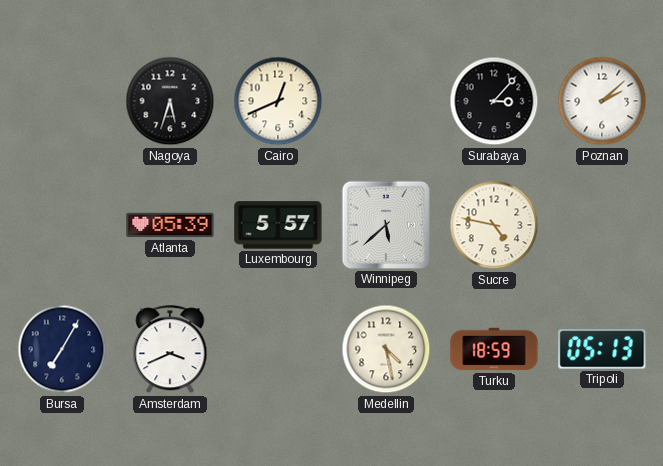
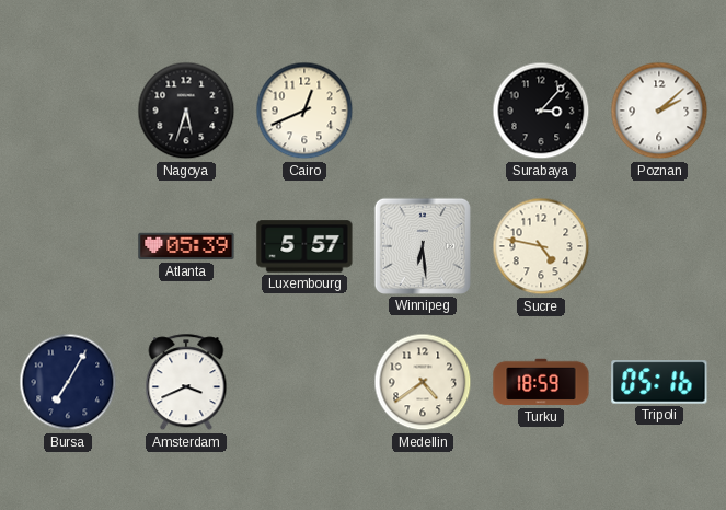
Winnipeg: 5:38 -> 6:29
Medellin: 4:28 -> 4:39
Tripoli: 05:13 -> 05:16
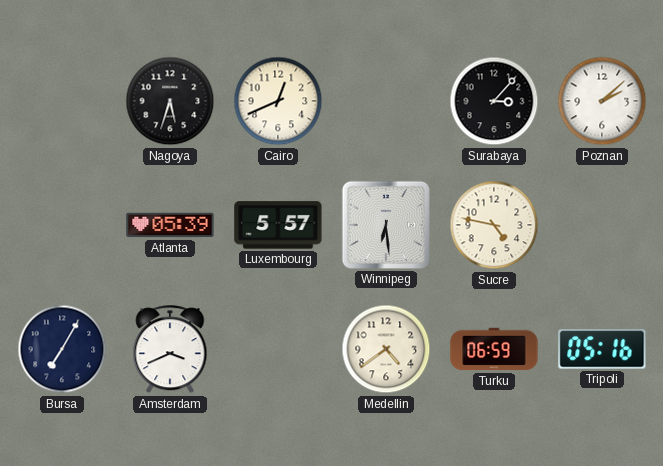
Turku: 18:59 -> 06:59
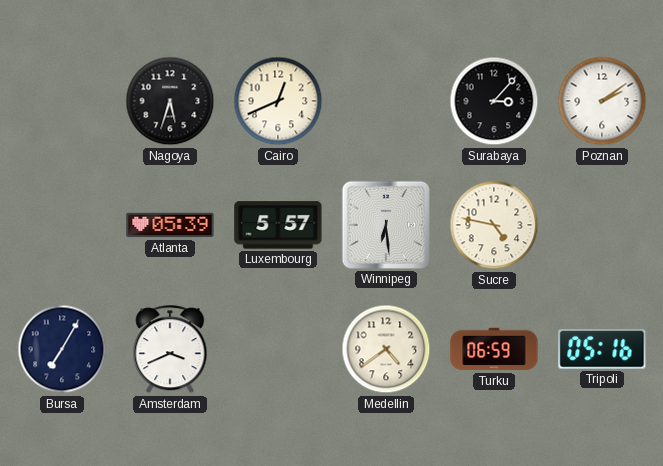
Poznan: 2:08 -> 2:09
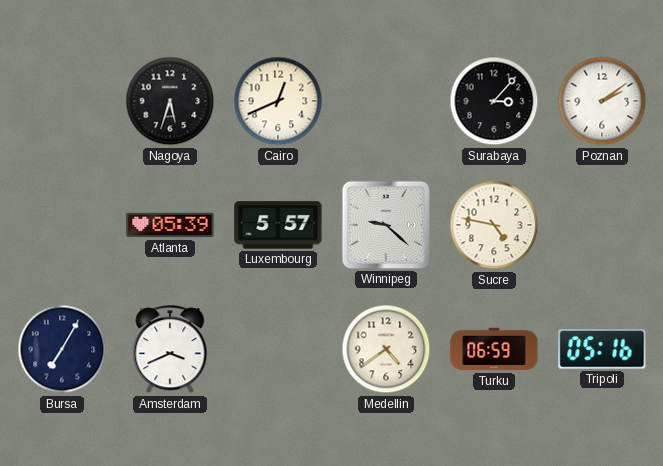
Winnipeg: 6:29 -> 9:22
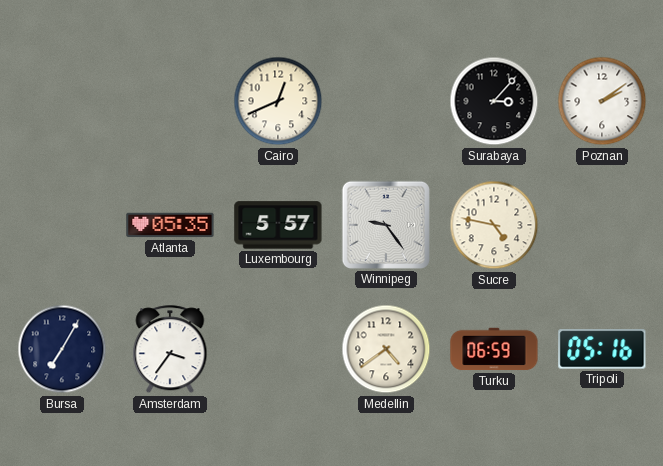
Nagoya: 5:33 -> none
Atlanta: 05:39 -> 05:35
Winnipeg: 9:22 -> 9:24
Amsterdam: 3:41 -> 3:36
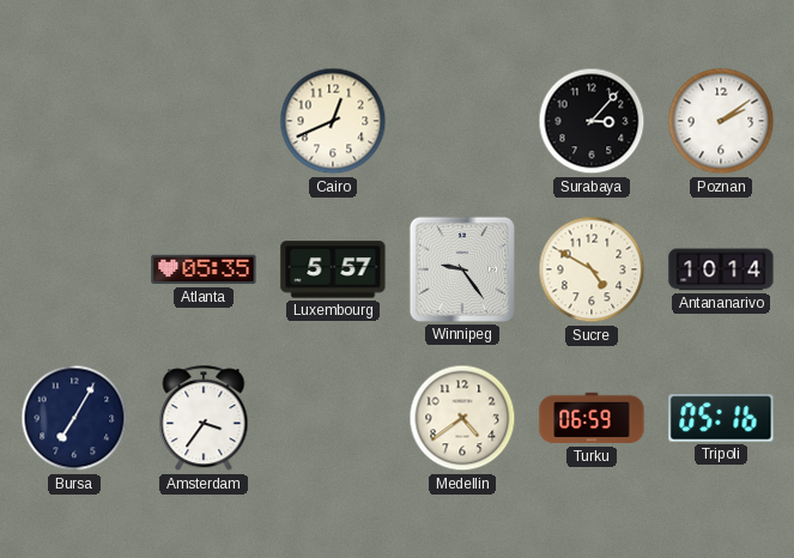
Sucre: 4:47 -> 4:50
Antananarivo: none -> 10:14
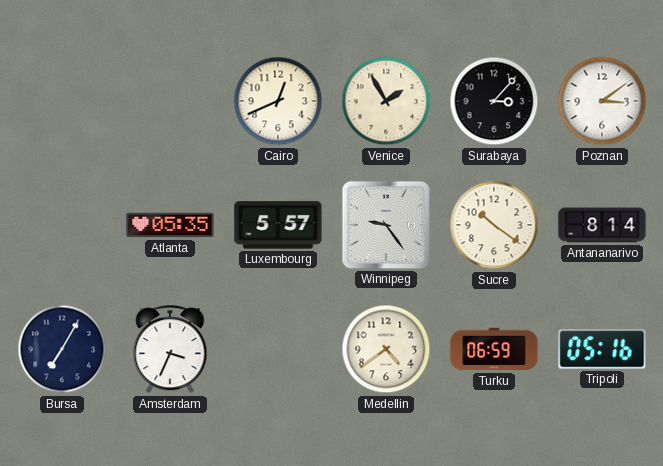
Venice: none -> 1:55
Poznan: 2:09 -> 3:09
Sucre: 4:50 -> 10:21
Antananarivo: 10:14 -> 8:14
Amsterdam: 3:36 -> 3:34
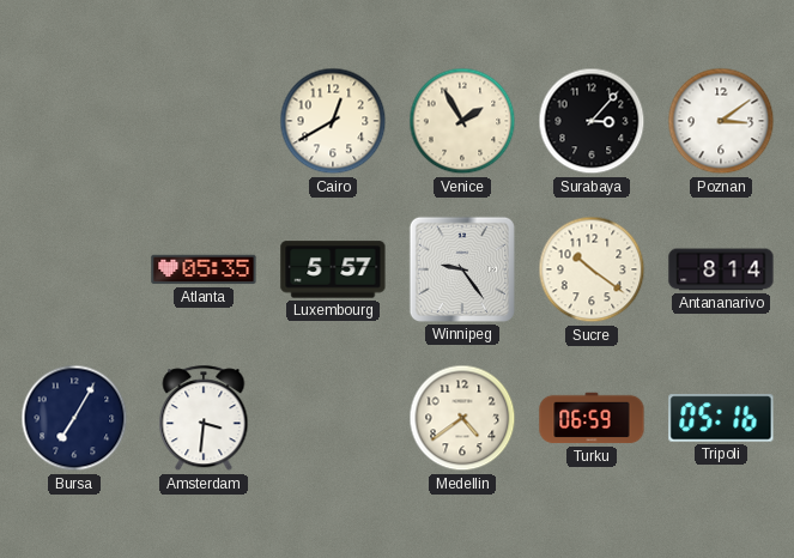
Cairo: 12:41 -> 12:40
Amsterdam: 3:34 -> 3:31
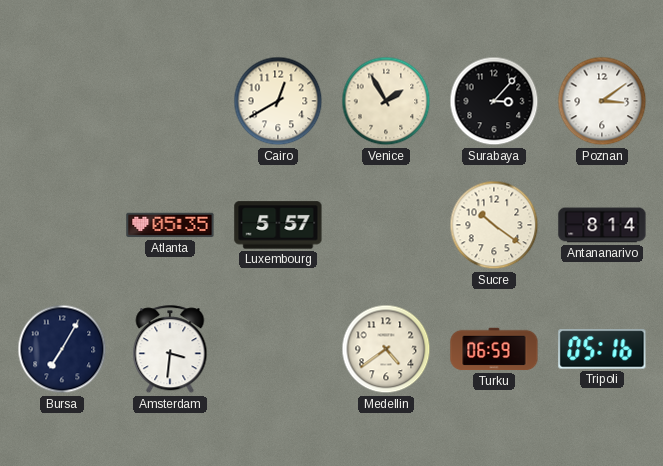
Winnipeg: 9:24 -> none
